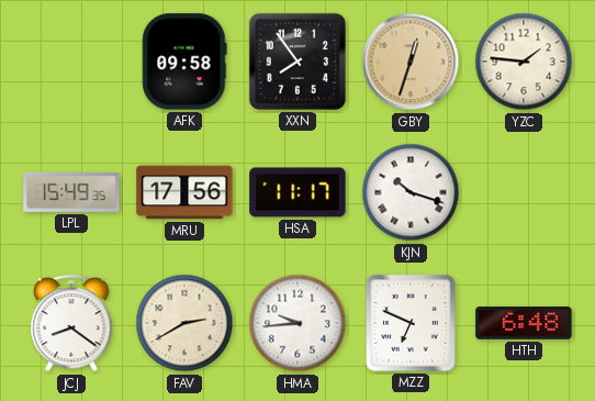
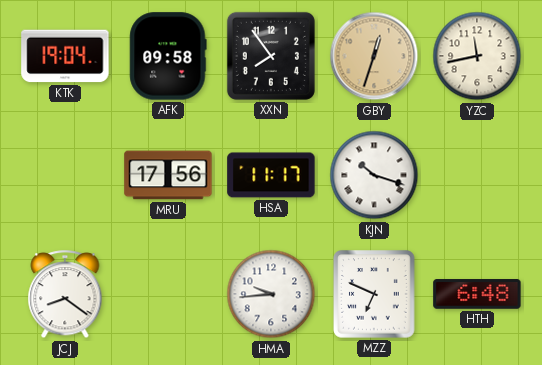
KTK: none -> 19:04
YZC: 1:46 -> 11:43
LPL: 15:49 -> none
FAV: 2:40 -> none
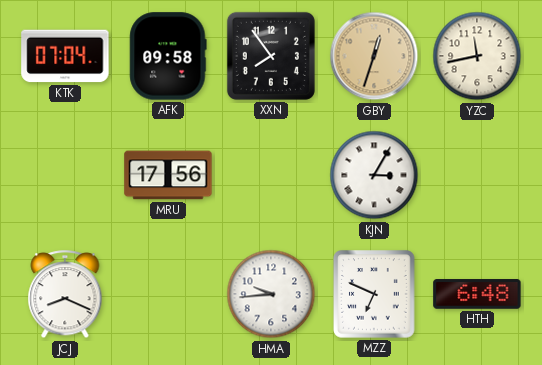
KTK: 19:04 -> 07:04
HSA: 11:17 -> none
KJN: 10:18 -> 3:05
JCJ: 8:21 -> 8:19
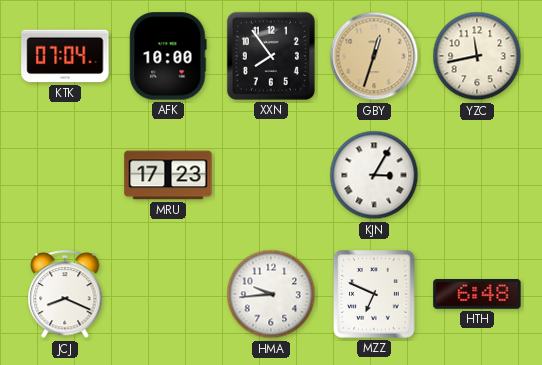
AFK: 09:58 -> 10:00
MRU: 17:56 -> 17:23
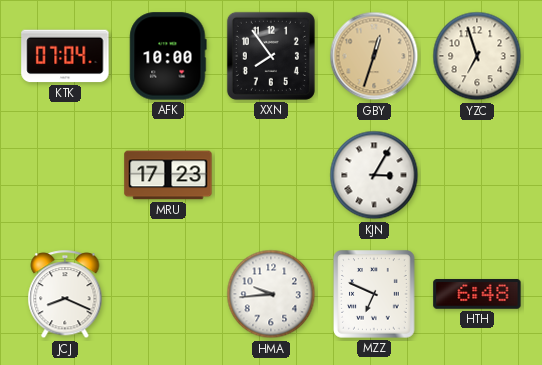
YZC: 11:43 -> 6:57
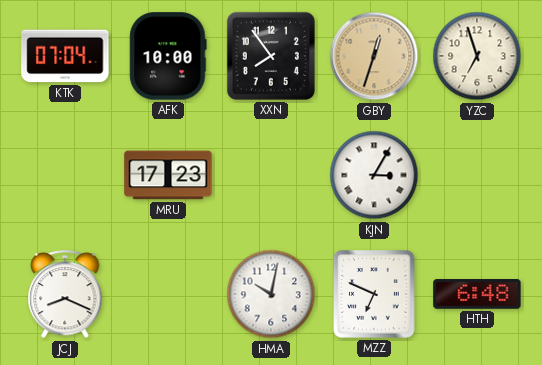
HMA: 9:44 -> 10:02
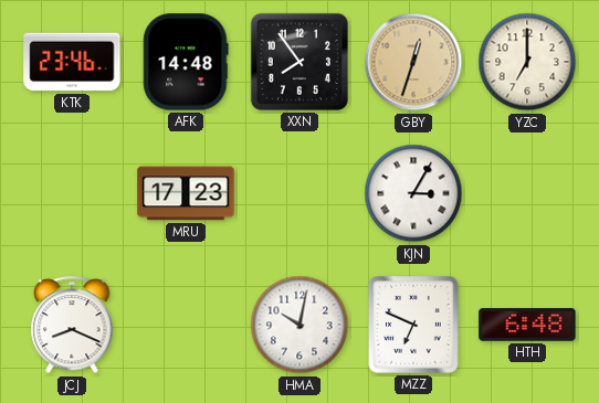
KTK: 07:04 -> 23:46
AFK: 10:00 -> 14:48
YZC: 6:57 -> 7:00
